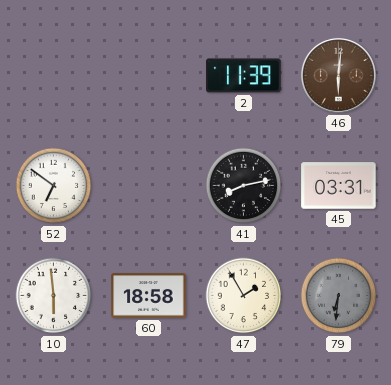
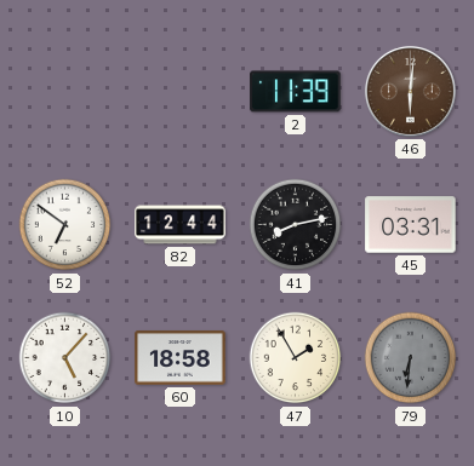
82: none -> 12:44
10: 5:59 -> 5:07
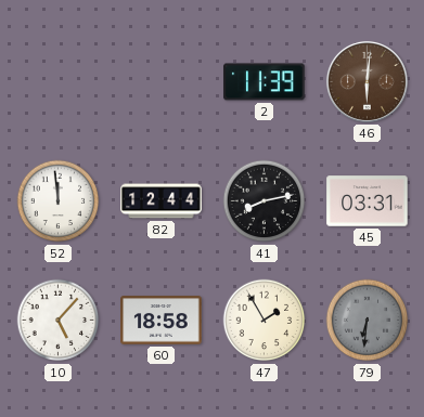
52: 6:51 -> 11:59
